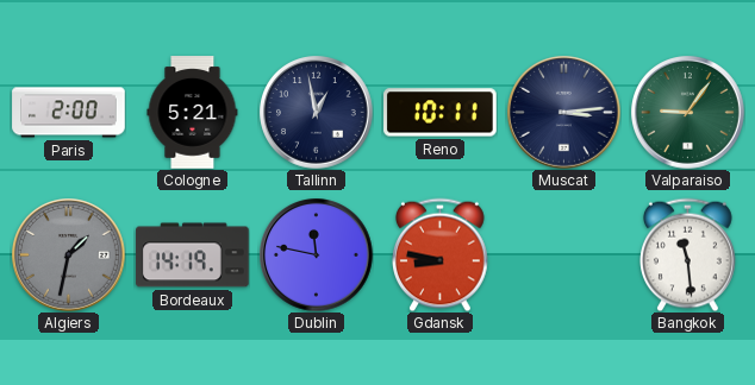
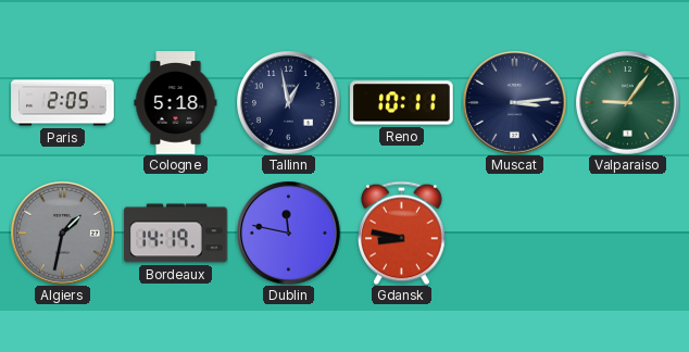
Paris: 2:00 -> 2:05
Cologne: 5:21 -> 5:18
Bangkok: 11:29 -> none
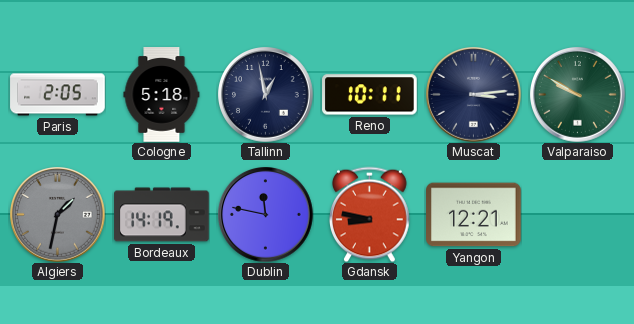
Valparaiso: 9:06 -> 9:50
Yangon: none -> 12:21
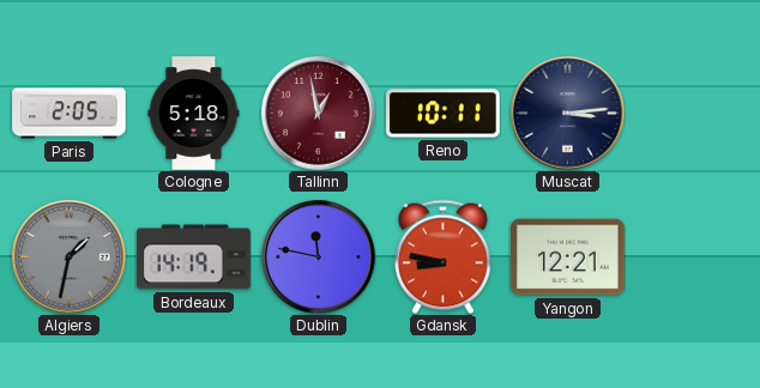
Tallinn dial: navy -> burgundy
Valparaiso: 9:50 -> none
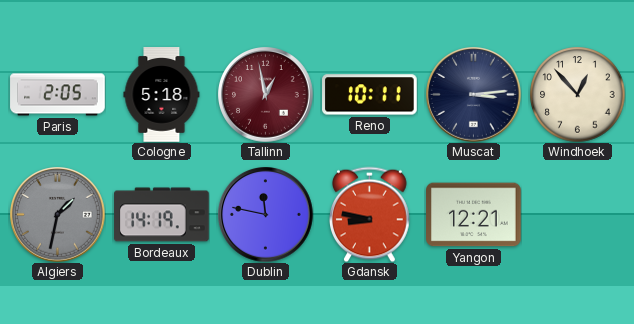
Windhoek: none -> 12:53
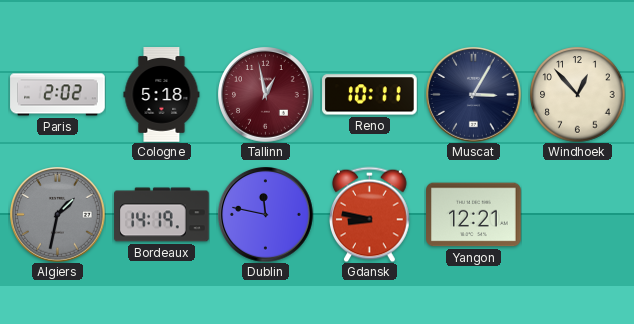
Paris: 2:05 -> 2:02
Muscat: 3:14 -> 3:05
